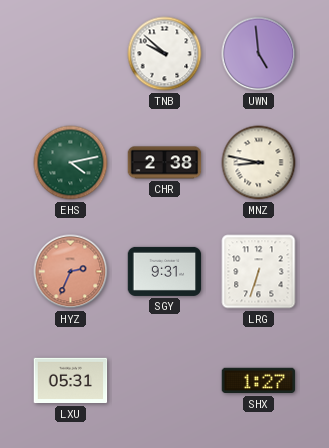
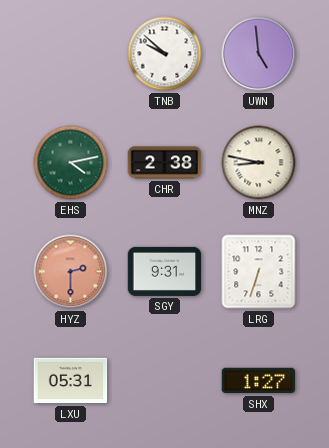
HYZ: 2:34 -> 2:30
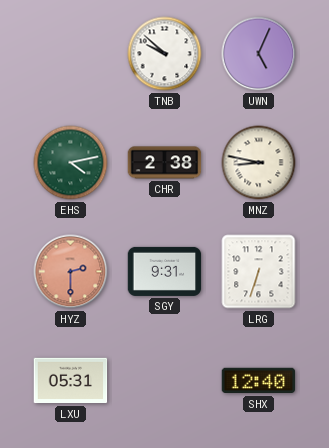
UWN: 4:59 -> 5:04
SHX: 1:27 -> 12:40
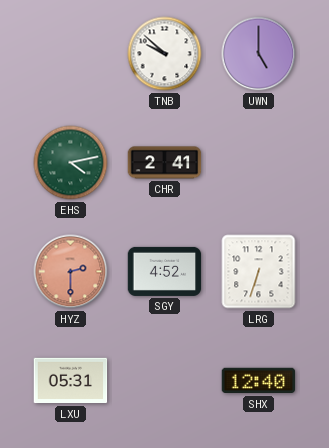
UWN: 5:04 -> 5:00
CHR: 2:38 -> 2:41
MNZ: 8:47 -> none
SGY: 9:31 -> 4:52
